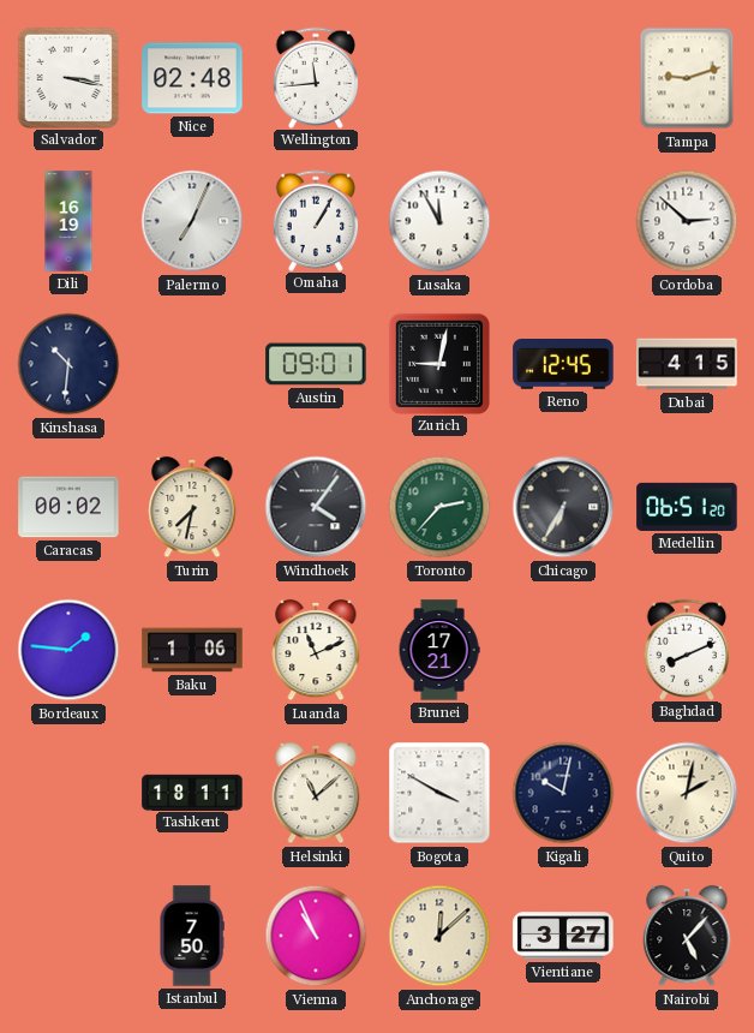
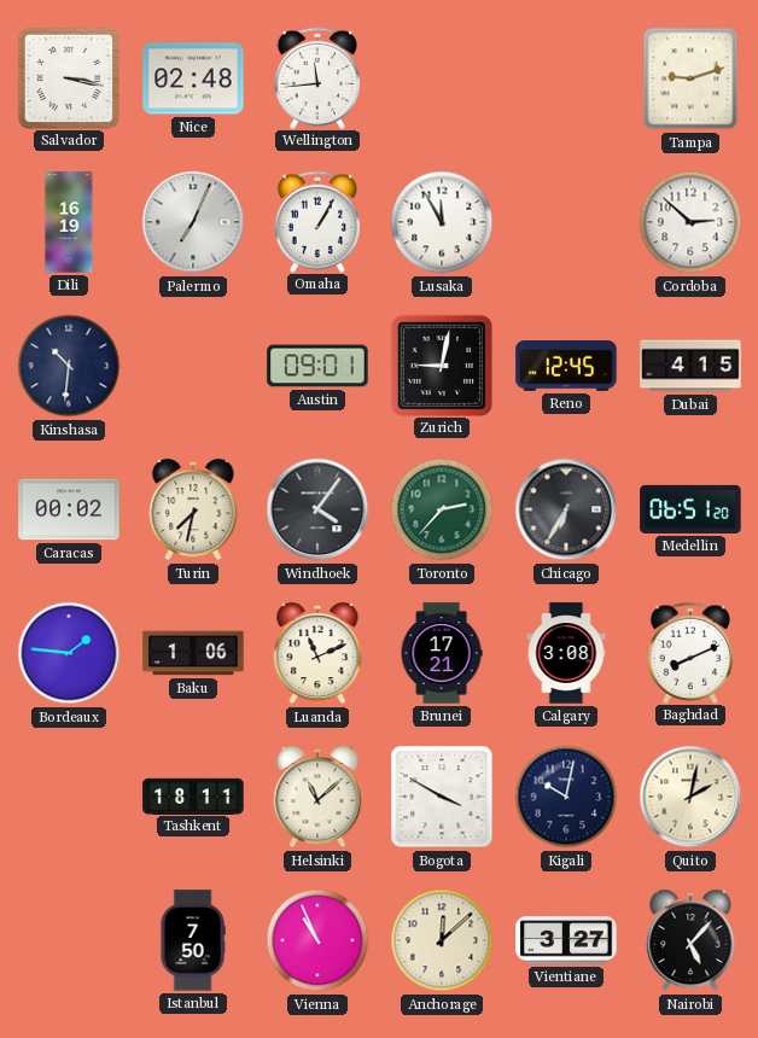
Calgary: none -> 3:08
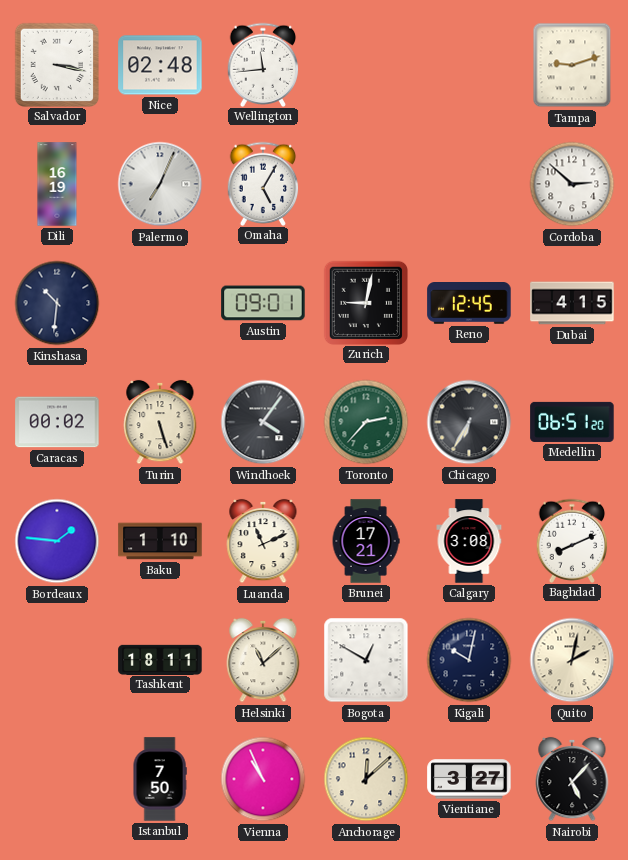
Omaha: 1:05 -> 5:05
Lusaka: 11:55 -> none
Turin: 7:32 -> 5:27
Baku: 1:06 -> 1:10
Bogota: 3:50 -> 12:50
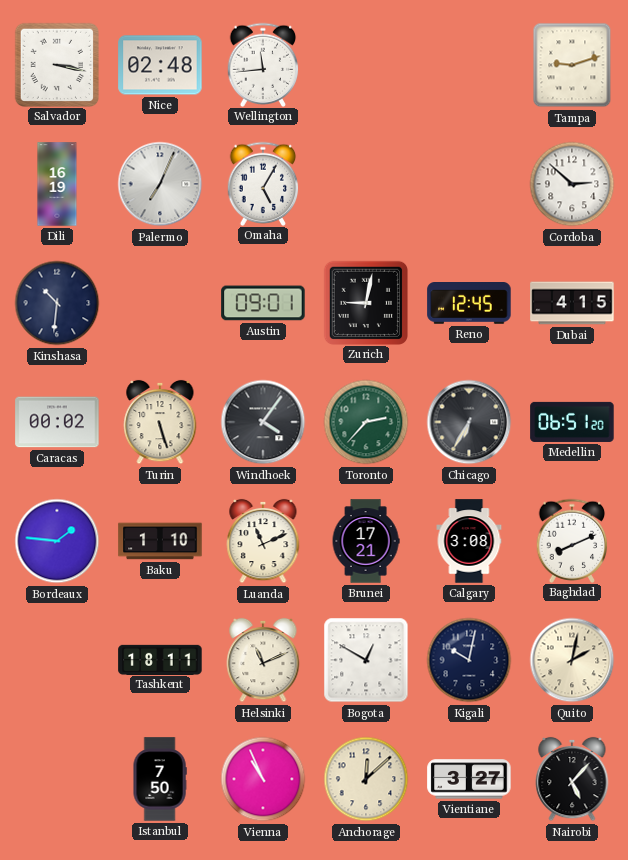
Helsinki: 11:08 -> 11:11
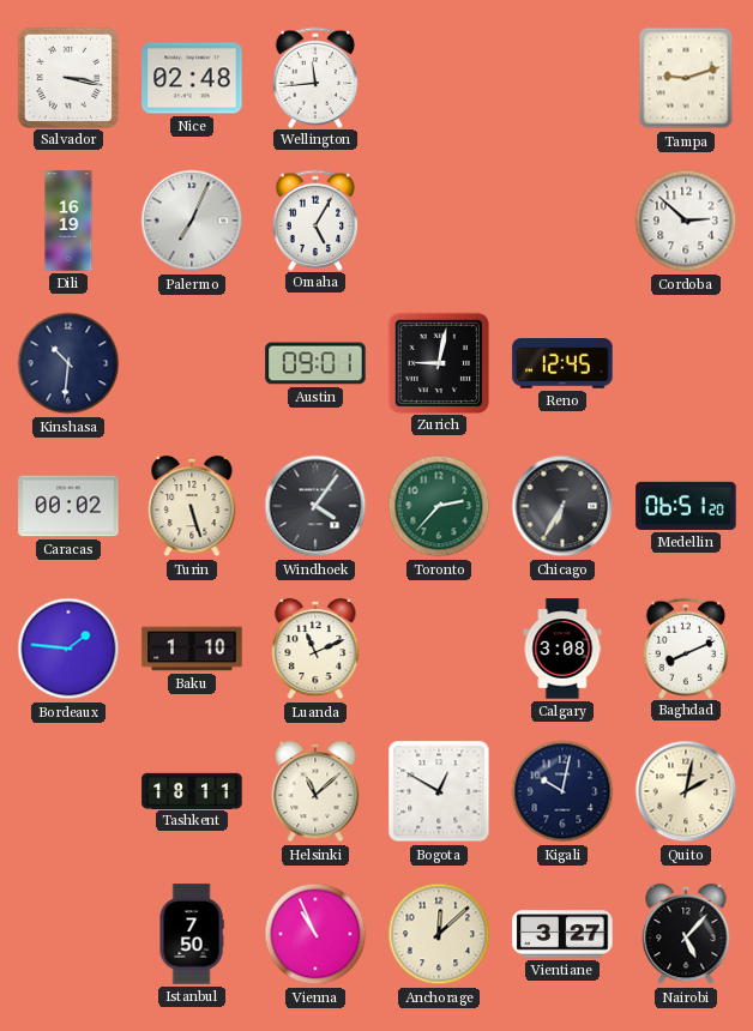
Dubai: 4:15 -> none
Brunei: 17:21 -> none
Helsinki: 11:11 -> 11:08
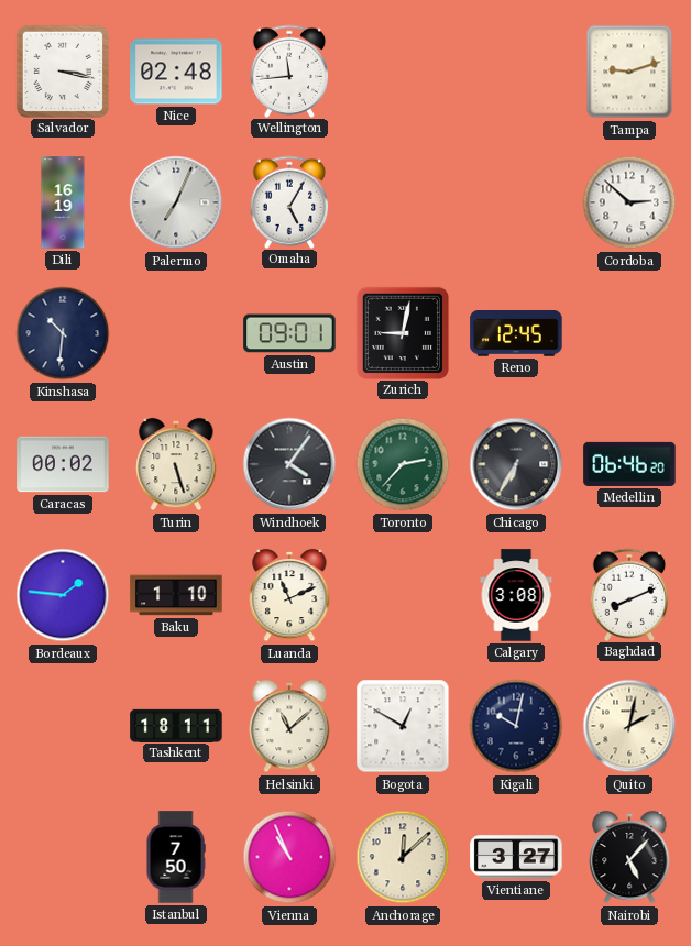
Medellin: 06:51 -> 06:46
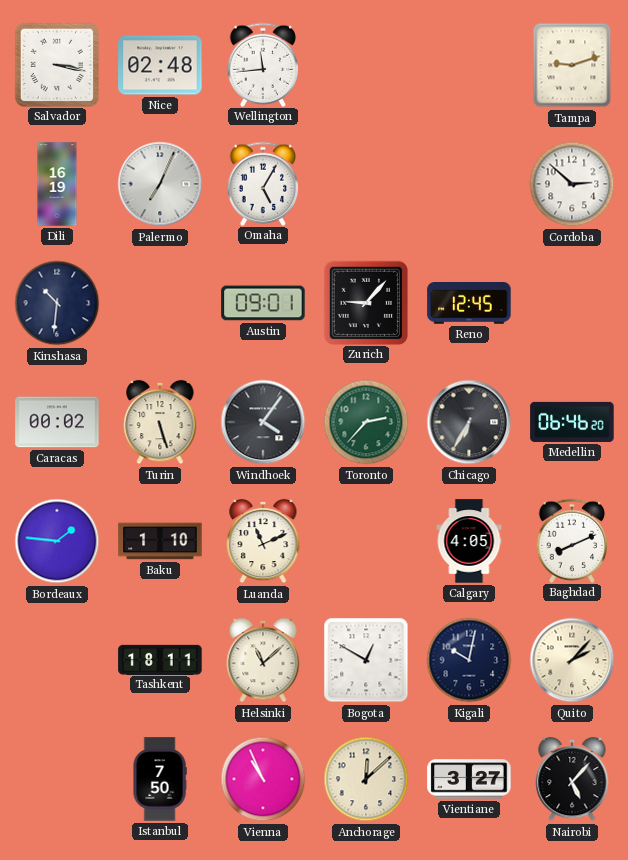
Zurich: 9:02 -> 9:07
Calgary: 3:08 -> 4:05
Quito: 2:02 -> 2:07
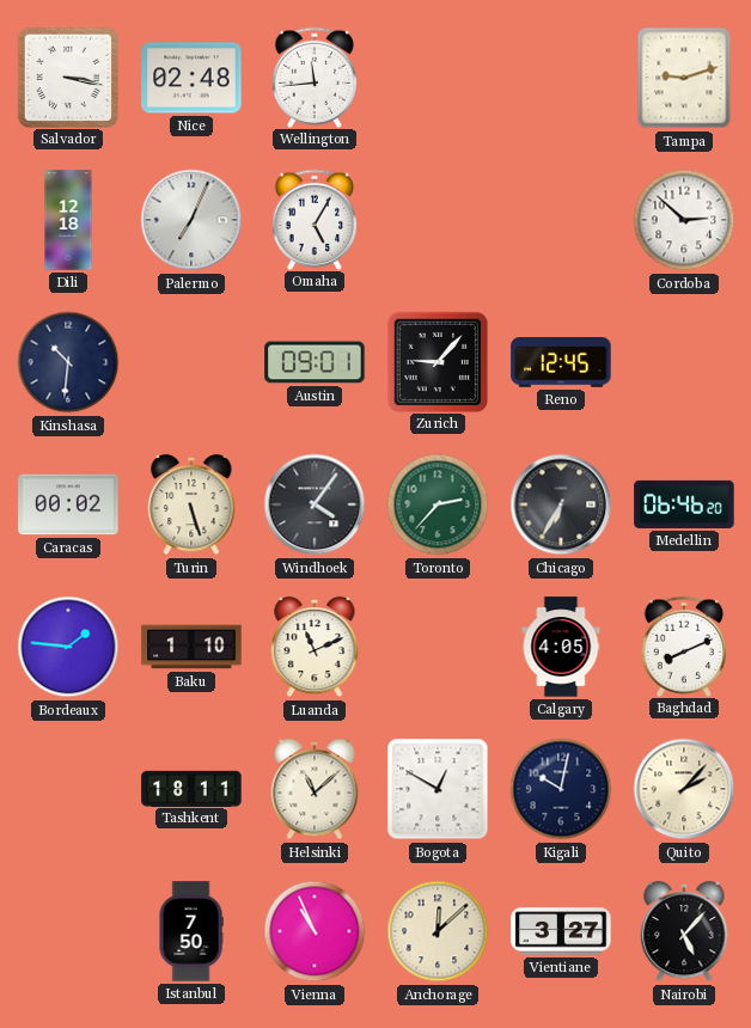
Dili: 16:19 -> 12:18
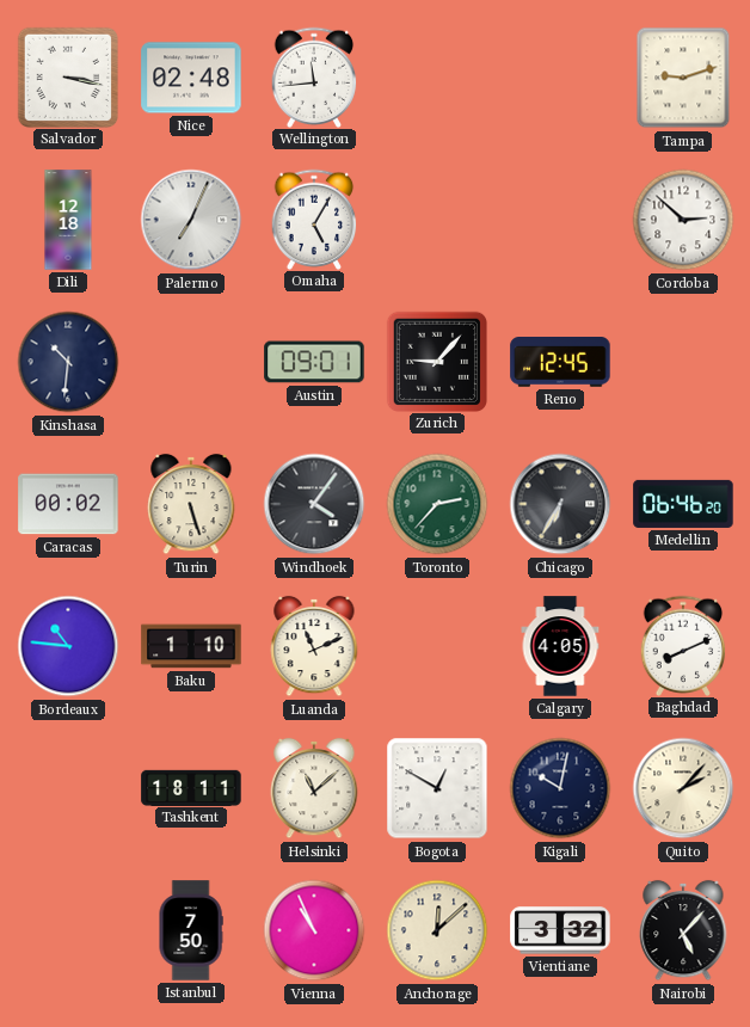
Bordeaux: 1:46 -> 10:46
Vientiane: 3:27 -> 3:32
